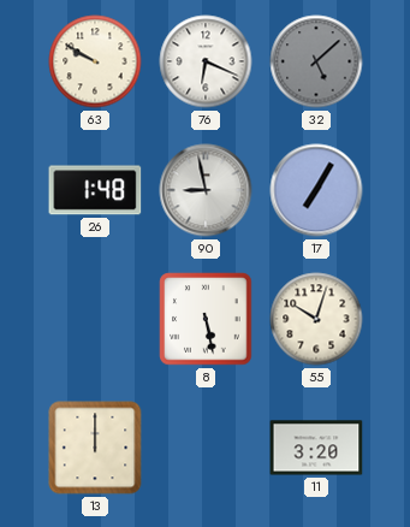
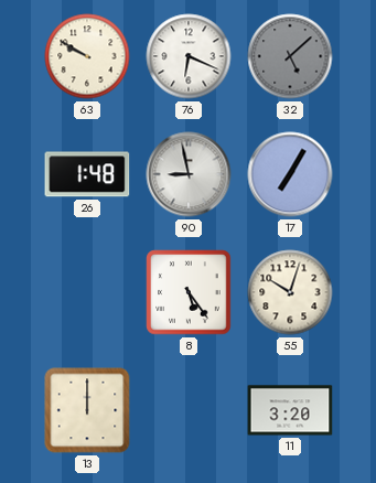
8: 5:28 -> 5:24
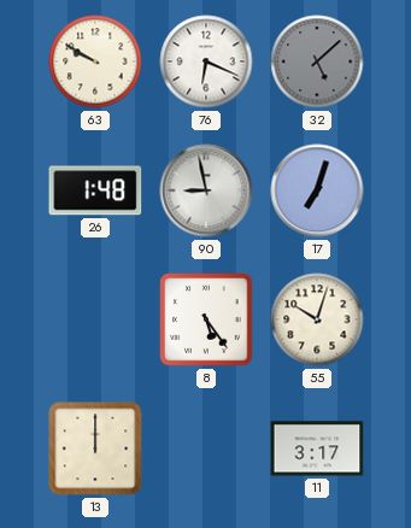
17: 7:05 -> 7:03
11: 3:20 -> 3:17
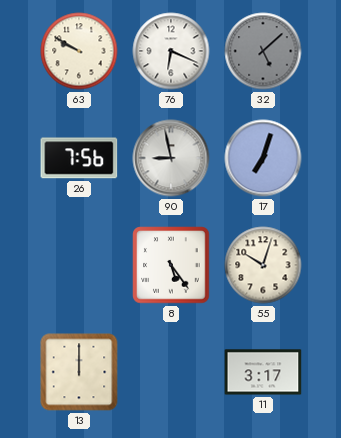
26: 1:48 -> 7:56
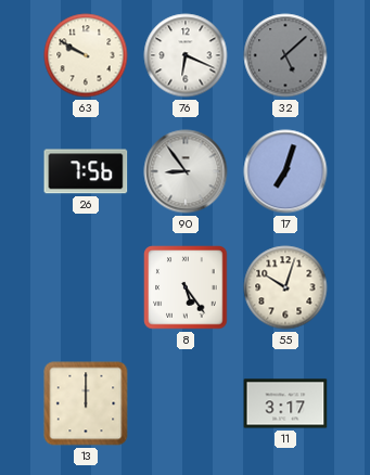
90: 8:58 -> 8:54
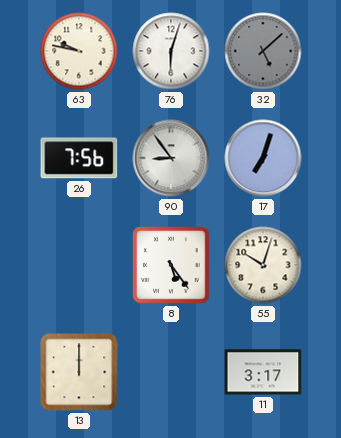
63: 9:50 -> 9:47
76: 6:19 -> 6:03
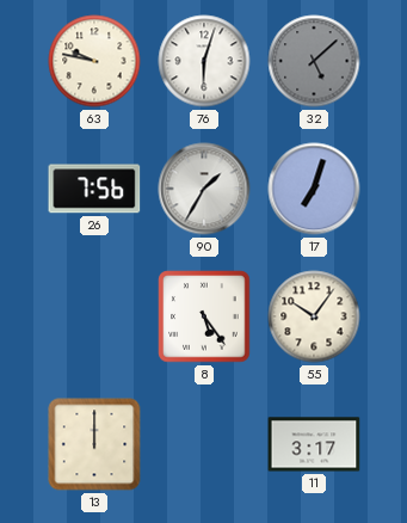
90: 8:54 -> 1:35
55: 10:03 -> 10:06
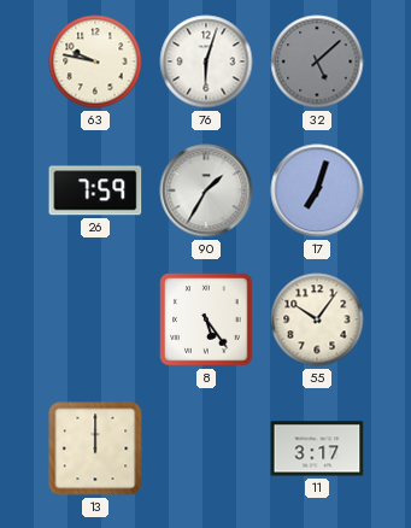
26: 7:56 -> 7:59
